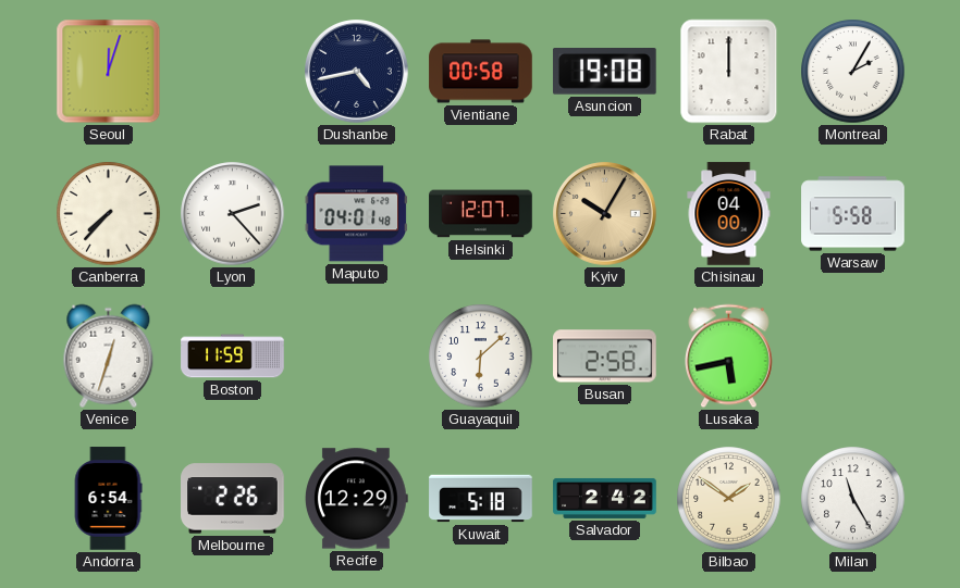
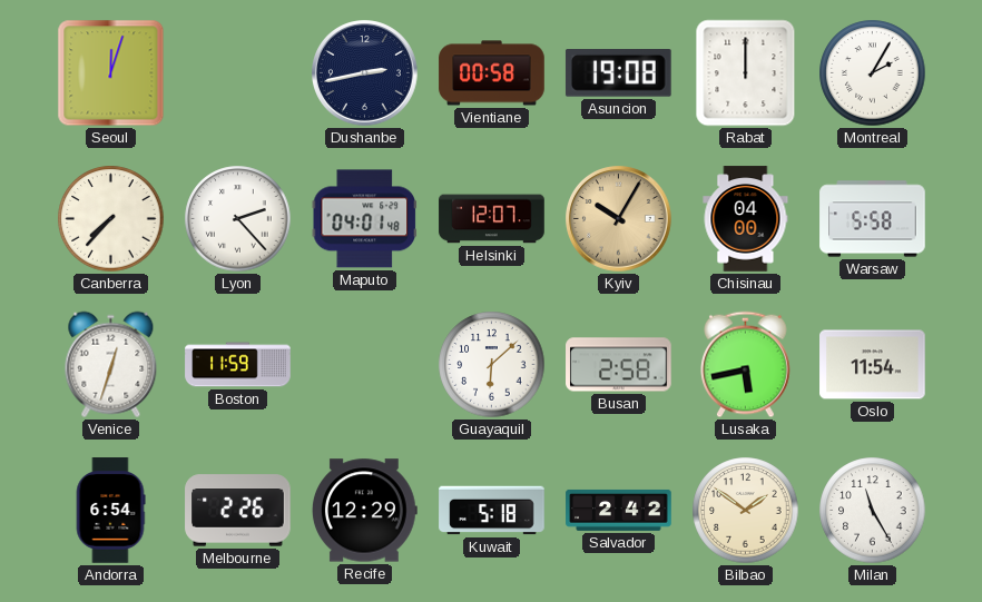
Dushanbe: 4:43 -> 2:43
Oslo: none -> 11:54
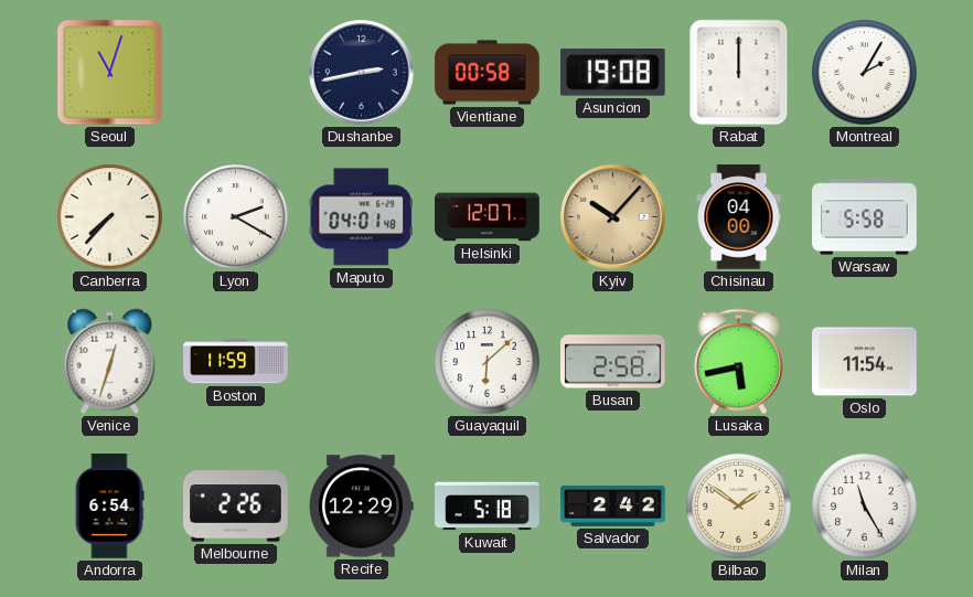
Seoul: 12:03 -> 11:03
Lyon: 2:23 -> 2:20
Kyiv: 10:05 -> 10:07
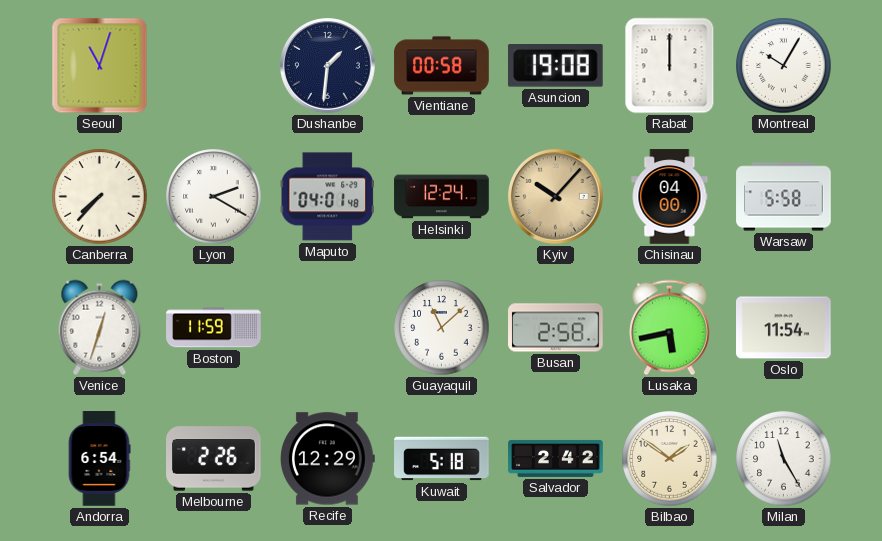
Dushanbe: 2:43 -> 1:31
Montreal: 2:05 -> 10:05
Helsinki: 12:07 -> 12:24
Guayaquil: 6:08 -> 11:08
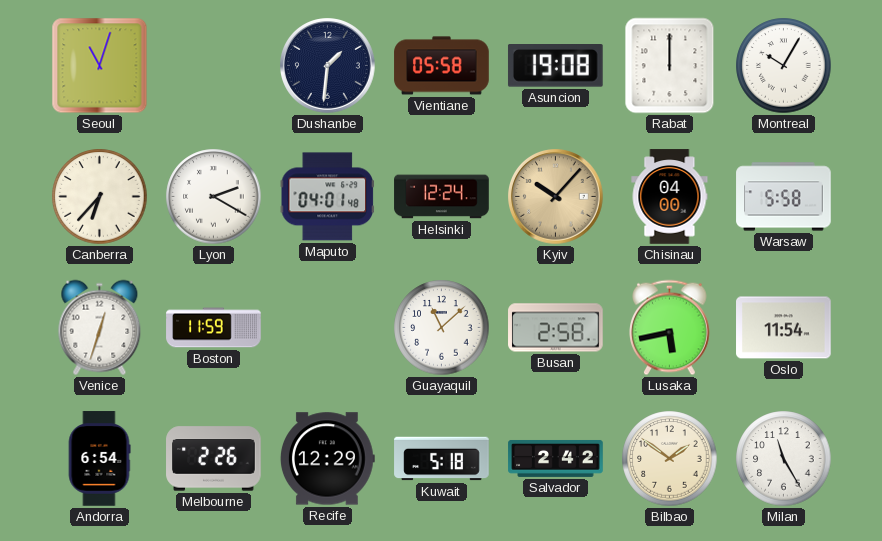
Vientiane: 00:58 -> 05:58
Canberra: 7:37 -> 6:37
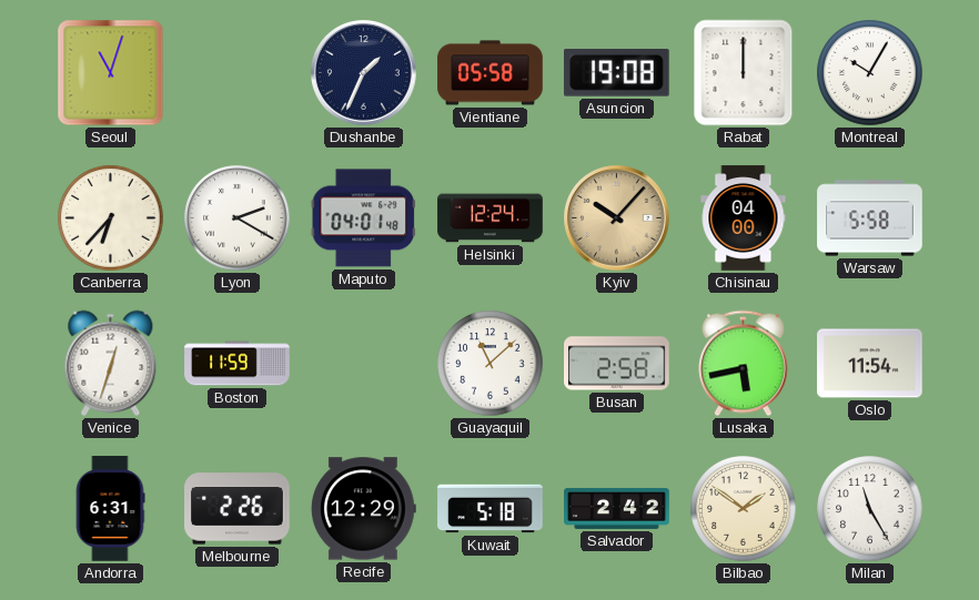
Dushanbe: 1:31 -> 1:34
Andorra: 6:54 -> 6:31
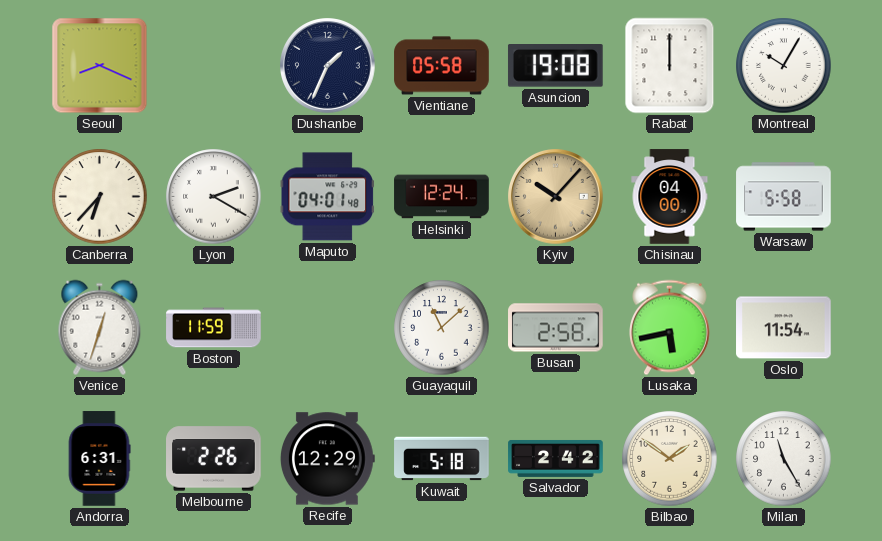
Seoul: 11:03 -> 8:19
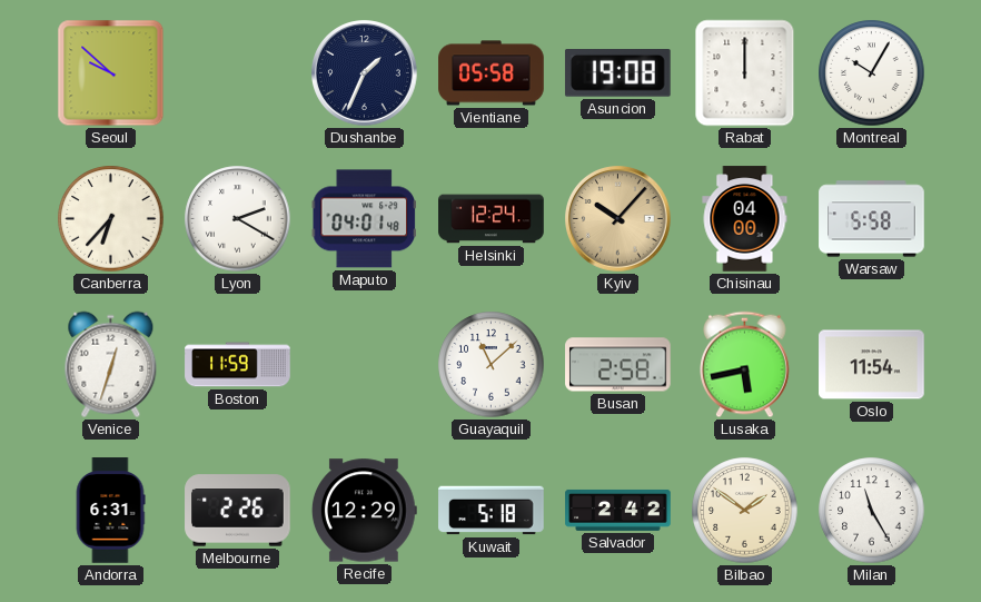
Seoul: 8:19 -> 9:52
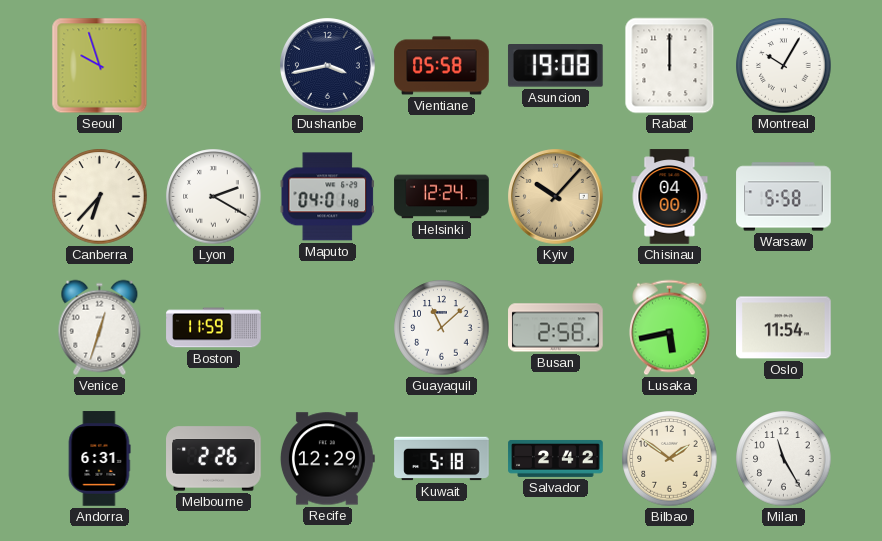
Seoul: 9:52 -> 9:57
Dushanbe: 1:34 -> 3:43
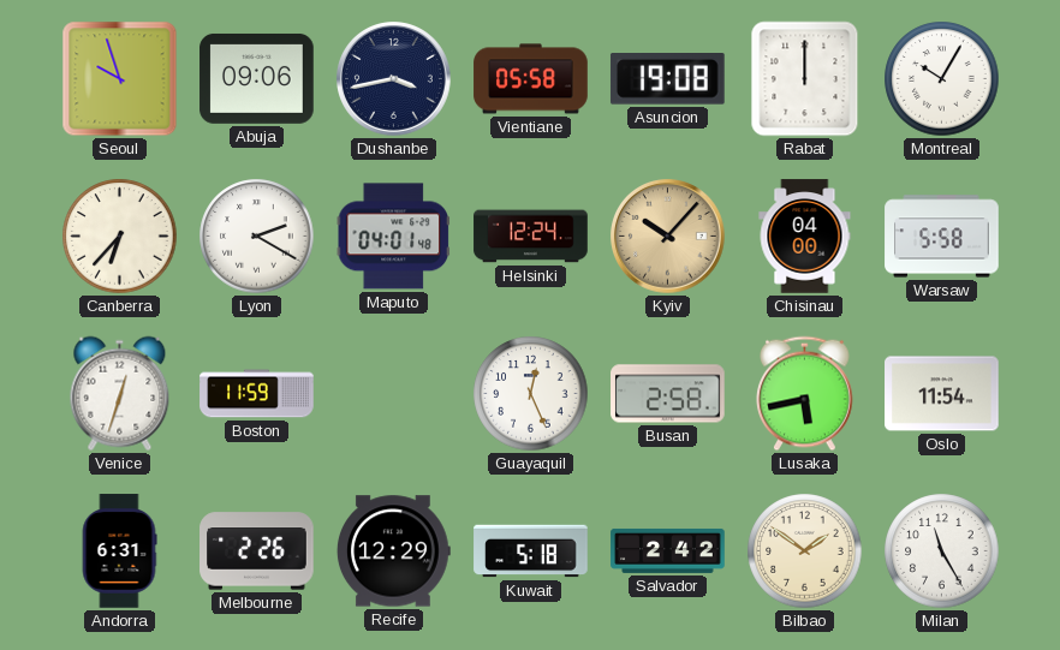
Abuja: none -> 09:06
Guayaquil: 11:08 -> 12:26
